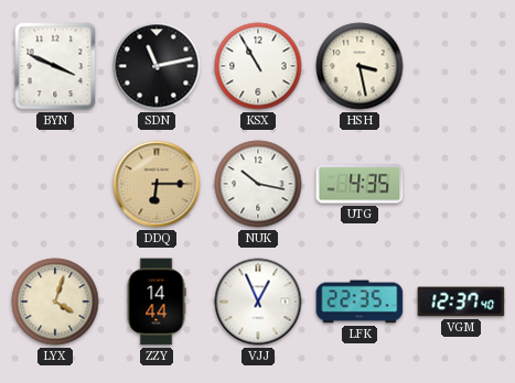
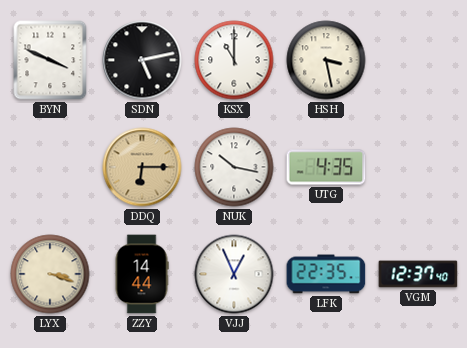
SDN: 11:13 -> 5:13
KSX: 10:55 -> 11:00
LYX: 4:03 -> 3:18
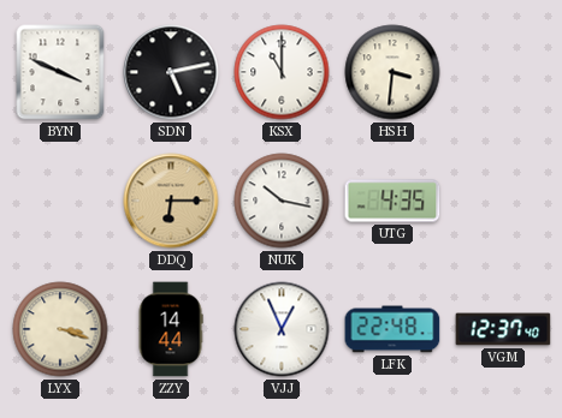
HSH: 3:28 -> 3:31
LFK: 22:35 -> 22:48
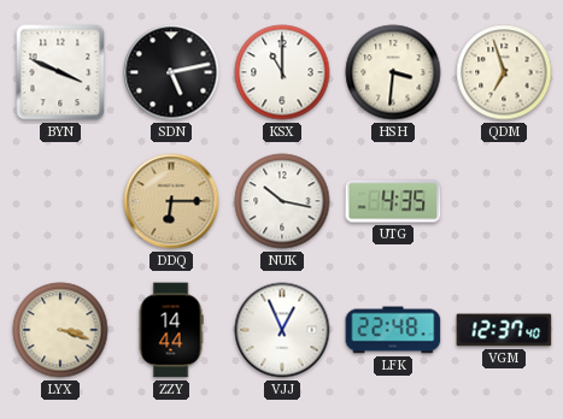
QDM: none -> 6:57
